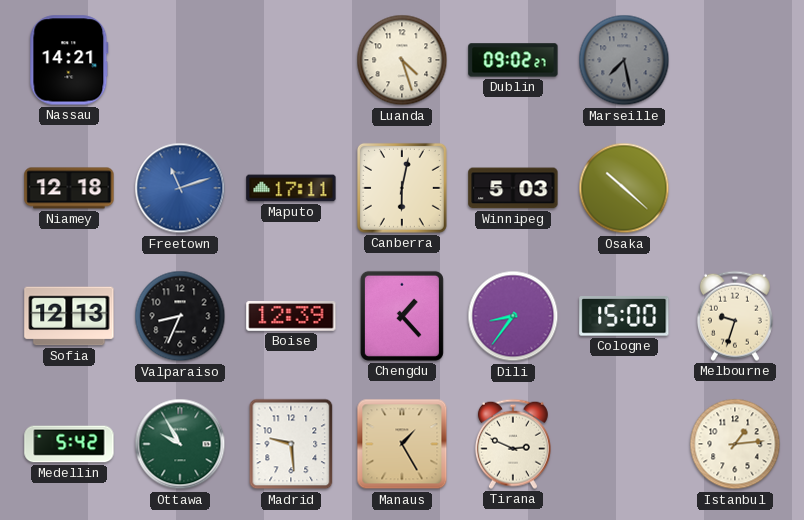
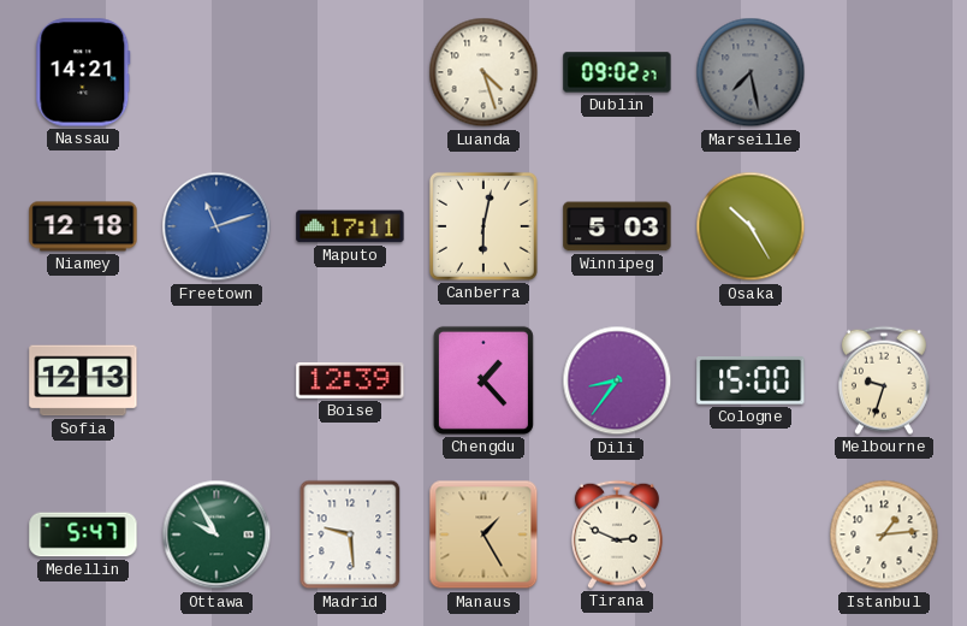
Osaka: 10:22 -> 10:25
Valparaiso: 8:34 -> none
Medellin: 5:42 -> 5:47
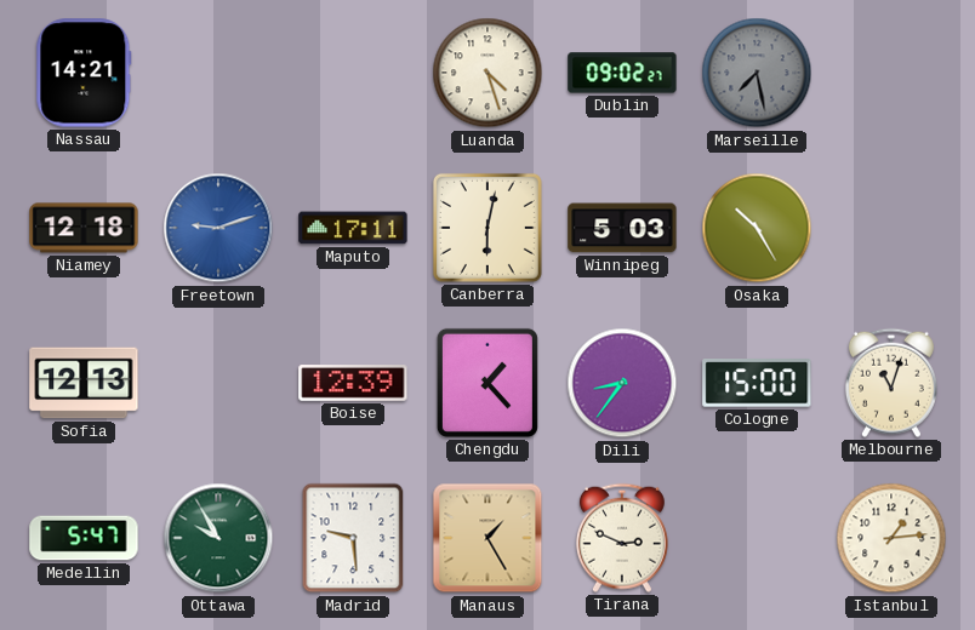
Freetown: 11:12 -> 9:12
Melbourne: 9:33 -> 11:03
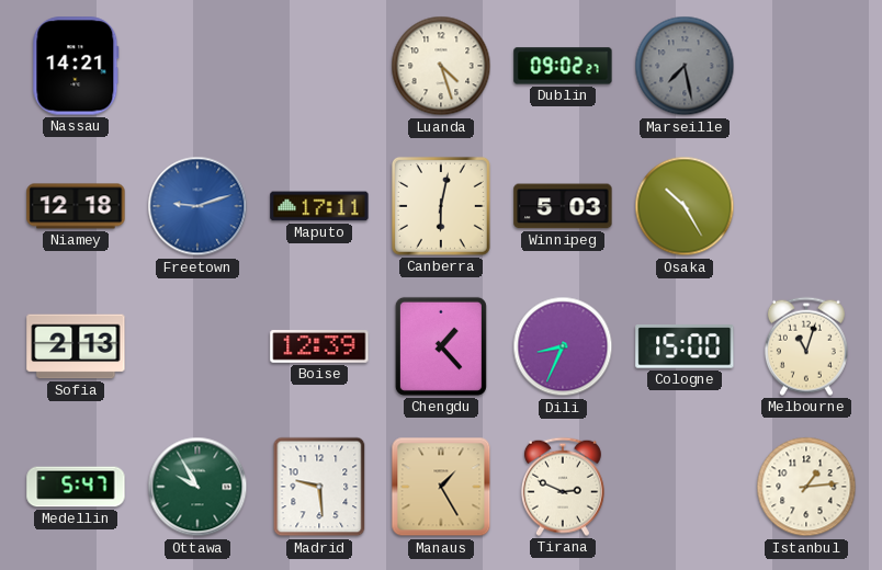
Sofia: 12:13 -> 2:13
Dili: 8:36 -> 8:34
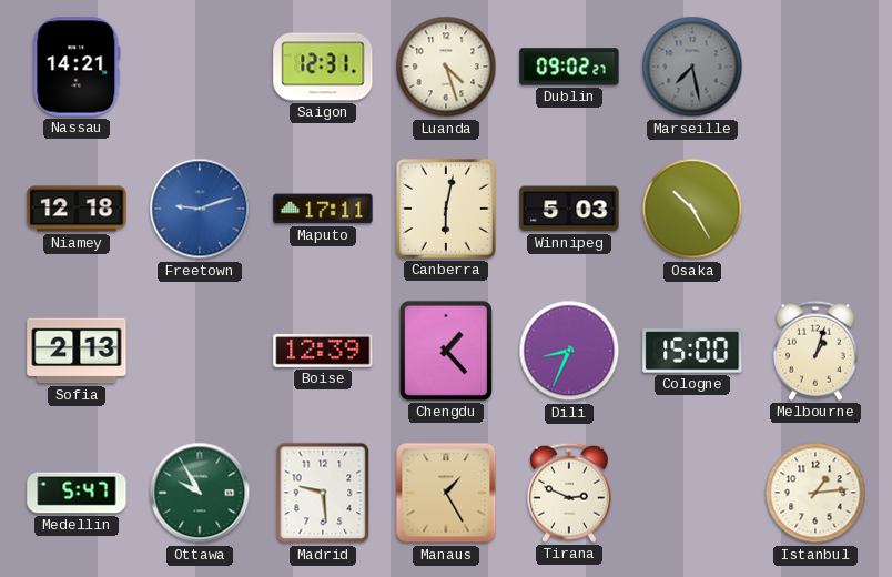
Saigon: none -> 12:31
Melbourne: 11:03 -> 1:03
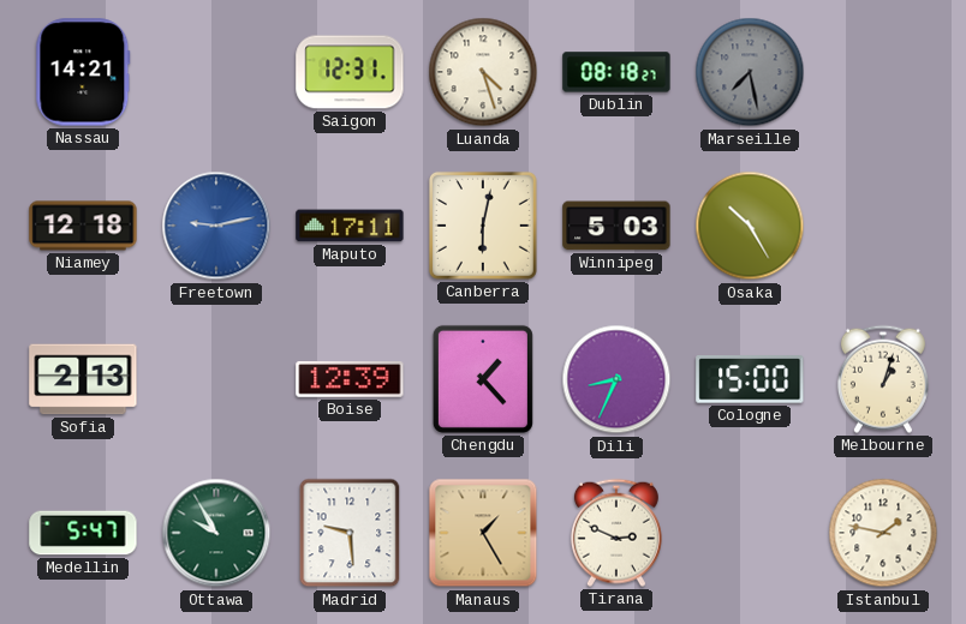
Dublin: 09:02 -> 08:18
Freetown: 9:12 -> 9:13
Istanbul: 1:14 -> 1:47
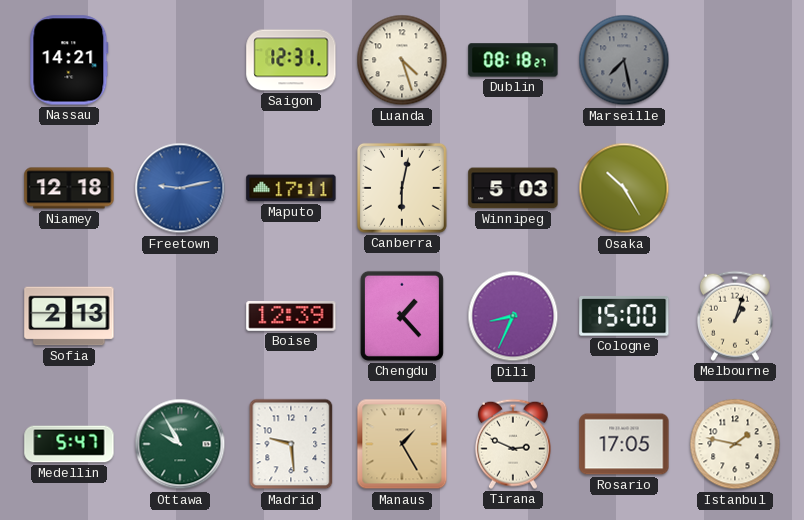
Rosario: none -> 17:05
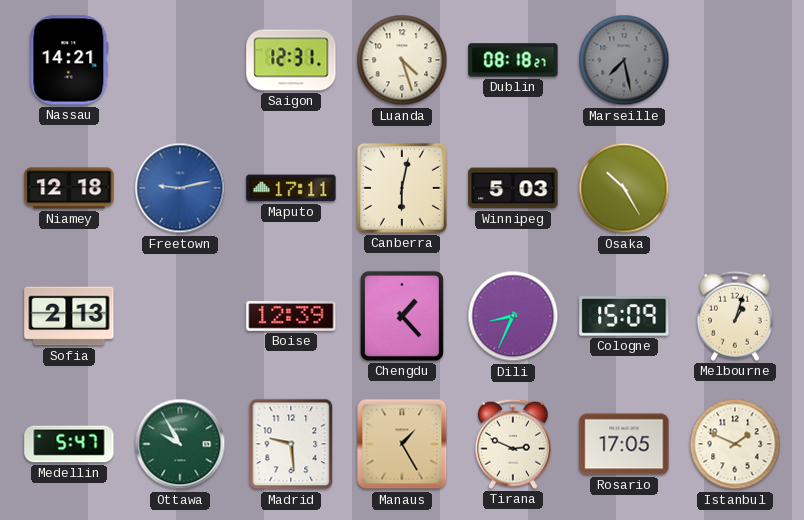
Cologne: 15:00 -> 15:09
Istanbul: 1:47 -> 1:49
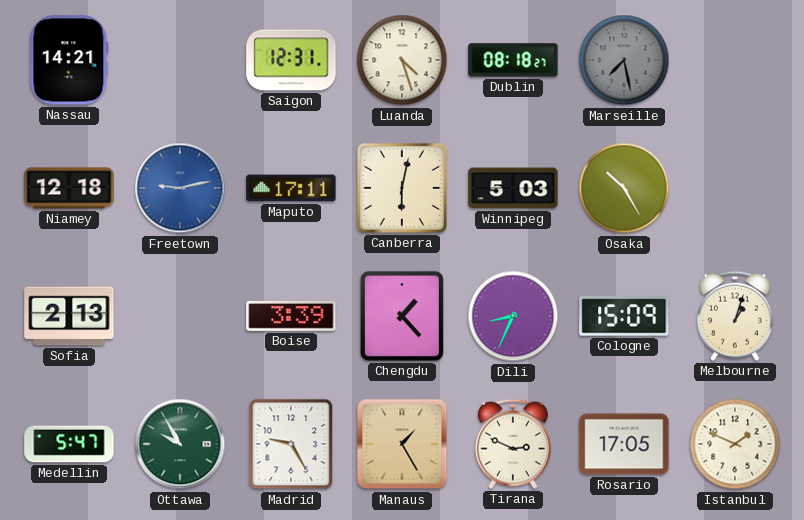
Boise: 12:39 -> 3:39
Madrid: 9:29 -> 9:25
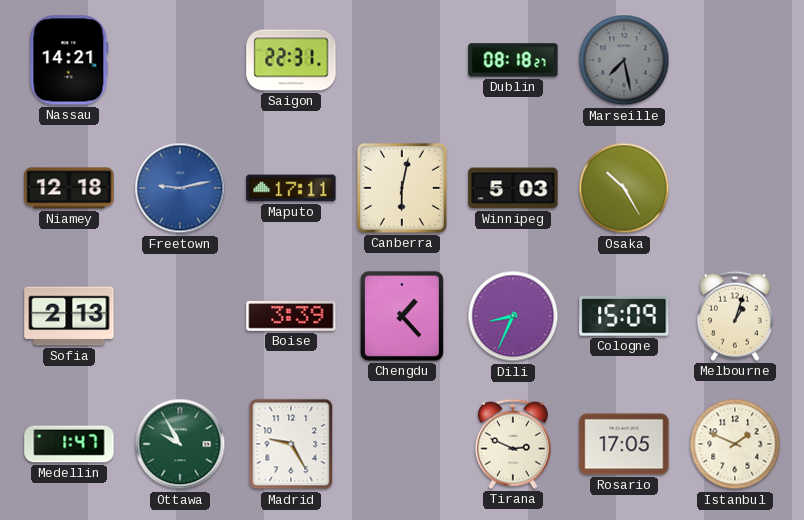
Saigon: 12:31 -> 22:31
Luanda: 4:27 -> none
Medellin: 5:47 -> 1:47
Manaus: 1:25 -> none
